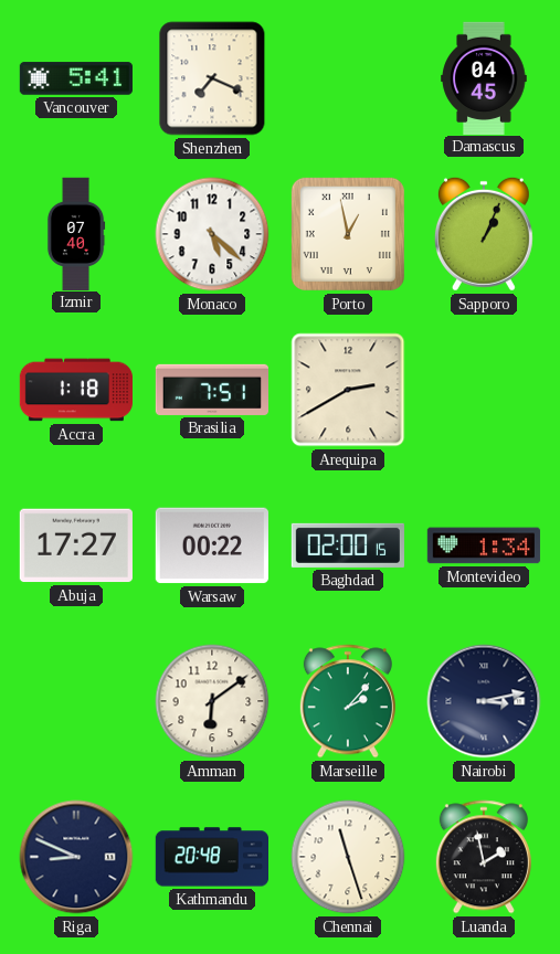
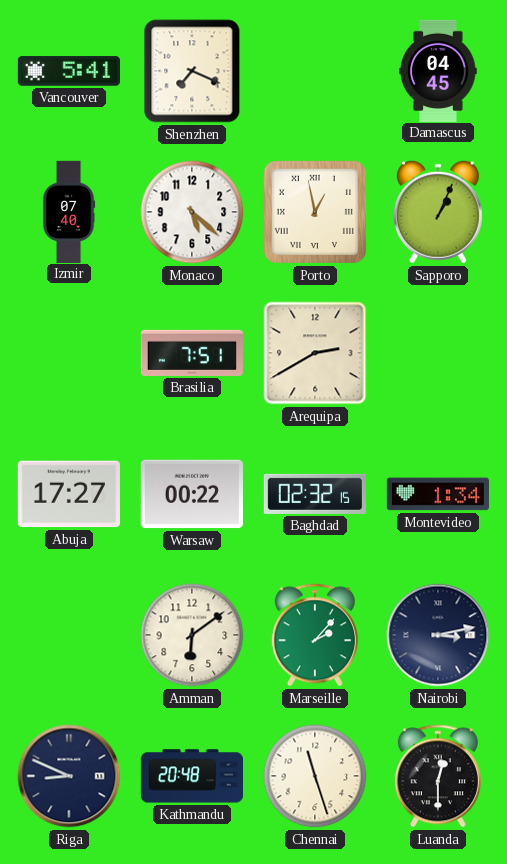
Accra: 1:18 -> none
Baghdad: 02:00 -> 02:32
Luanda: 1:58 -> 12:30
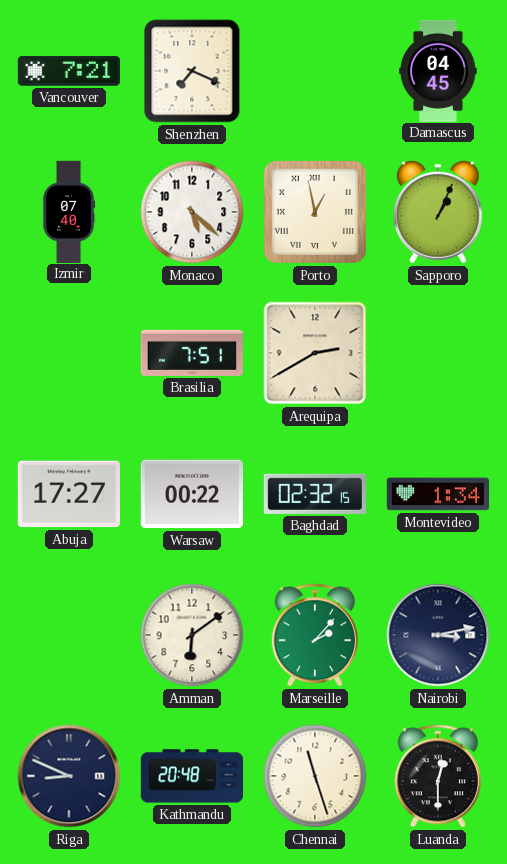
Vancouver: 5:41 -> 7:21
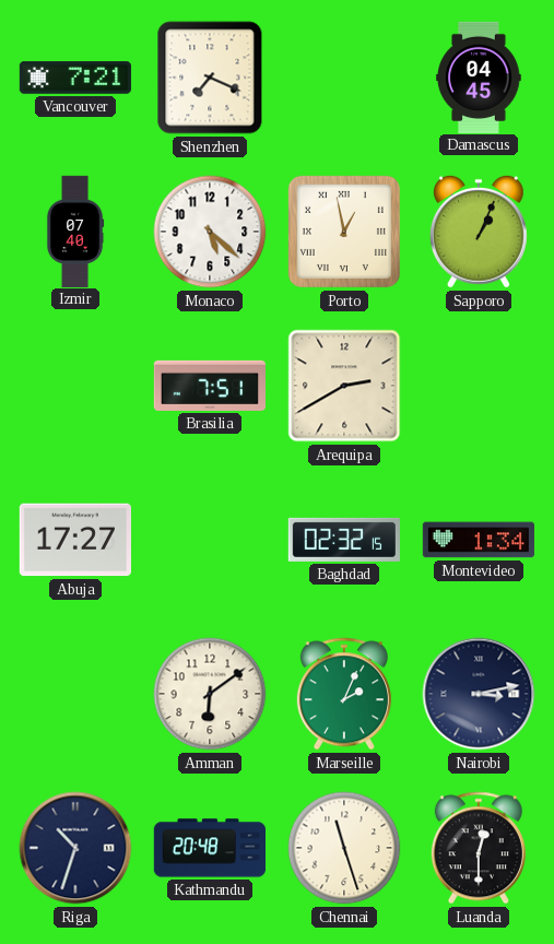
Warsaw: 00:22 -> none
Marseille: 2:07 -> 2:04
Riga: 8:49 -> 10:33
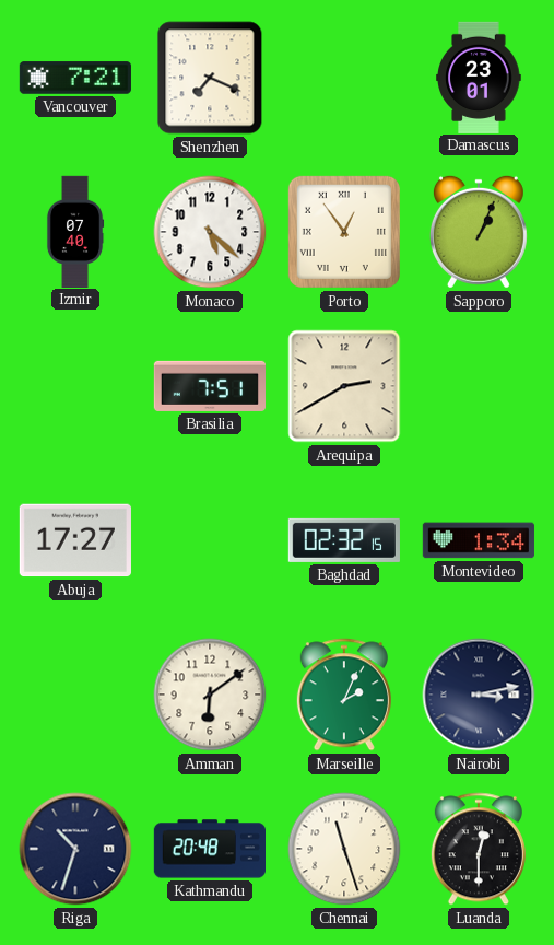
Damascus: 04:45 -> 23:01
Porto: 12:58 -> 12:54
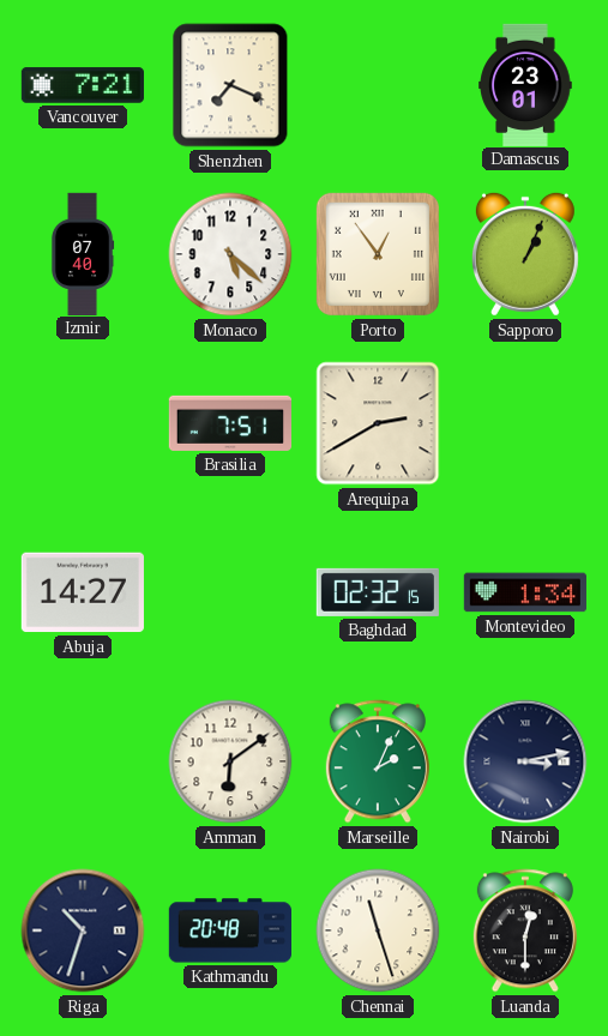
Abuja: 17:27 -> 14:27
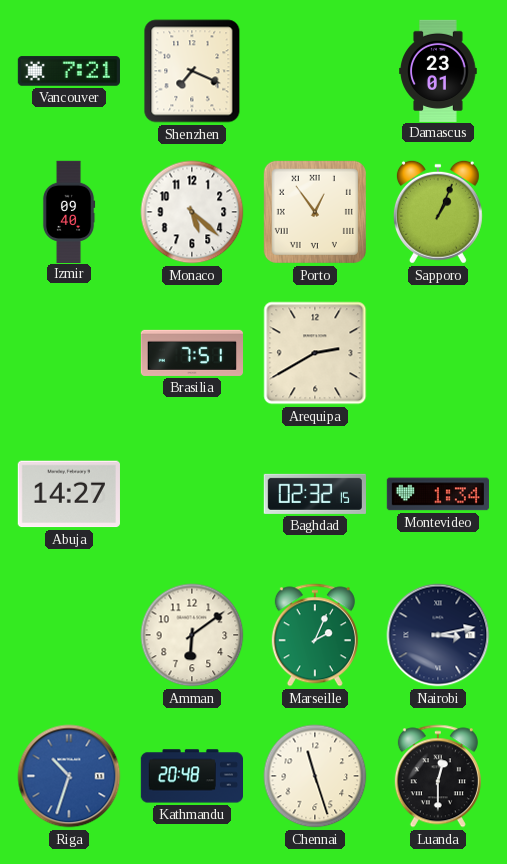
Izmir: 07:40 -> 09:40
Riga dial: navy -> blue
